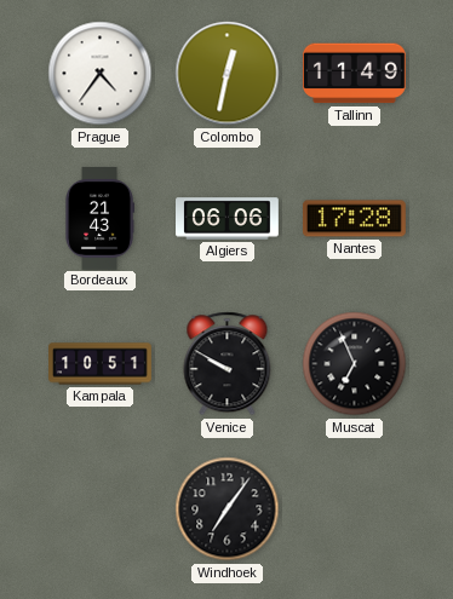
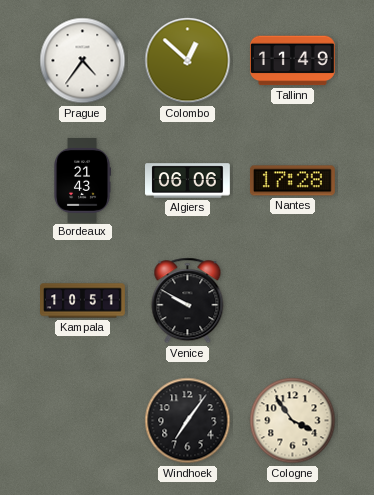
Colombo: 12:32 -> 12:52
Muscat: 6:56 -> none
Cologne: none -> 3:54
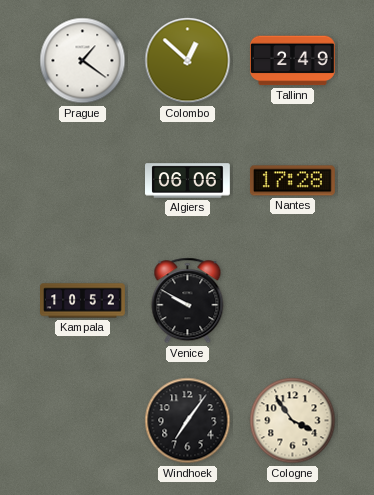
Prague: 4:36 -> 1:21
Tallinn: 11:49 -> 2:49
Bordeaux: 21:43 -> none
Kampala: 10:51 -> 10:52
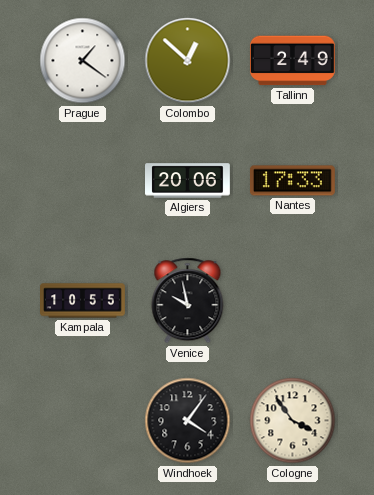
Algiers: 06:06 -> 20:06
Nantes: 17:28 -> 17:33
Kampala: 10:52 -> 10:55
Venice: 9:50 -> 9:58
Windhoek: 7:06 -> 4:06
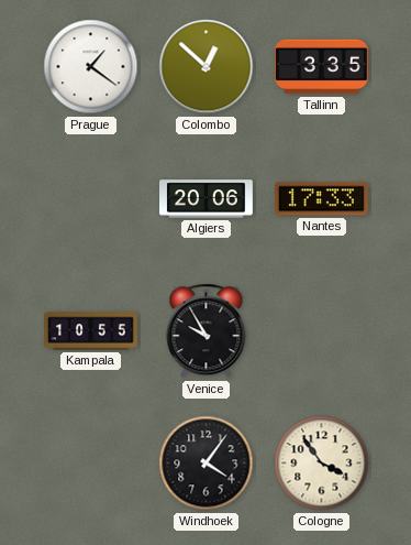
Tallinn: 2:49 -> 3:35
Venice: 9:58 -> 9:55
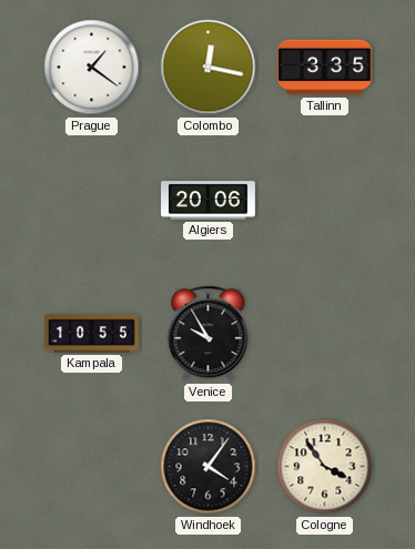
Colombo: 12:52 -> 12:17
Nantes: 17:33 -> none
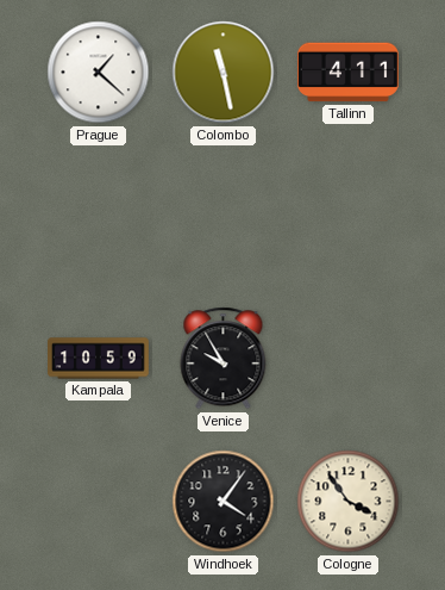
Prague: 1:21 -> 1:22
Colombo: 12:17 -> 11:28
Tallinn: 3:35 -> 4:11
Algiers: 20:06 -> none
Kampala: 10:55 -> 10:59
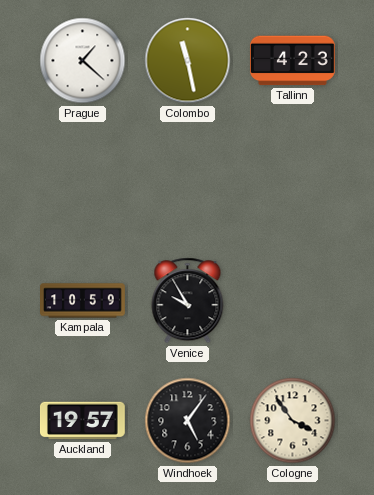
Tallinn: 4:11 -> 4:23
Auckland: none -> 19:57
Windhoek: 4:06 -> 5:06
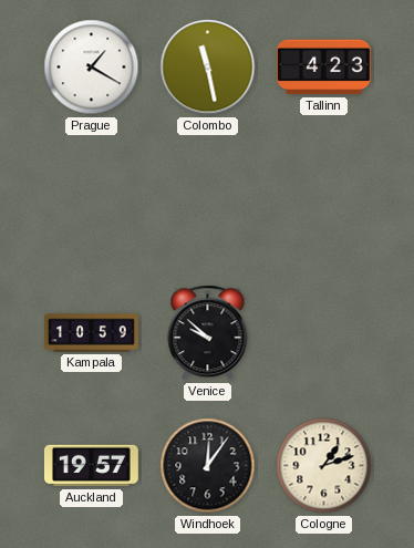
Prague: 1:22 -> 1:20
Venice: 9:55 -> 9:52
Windhoek: 5:06 -> 12:06
Cologne: 3:54 -> 1:12
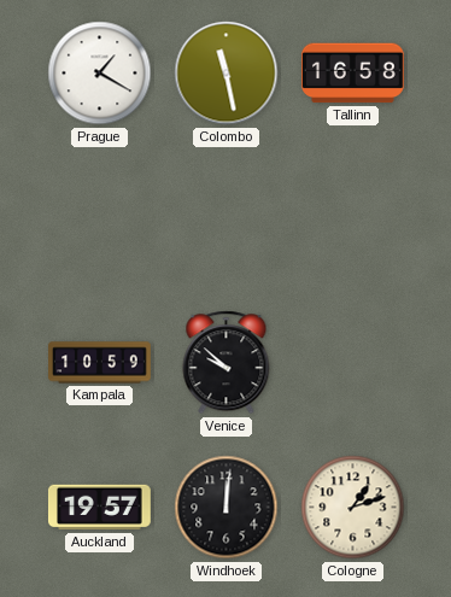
Tallinn: 4:23 -> 16:58
Windhoek: 12:06 -> 12:01
